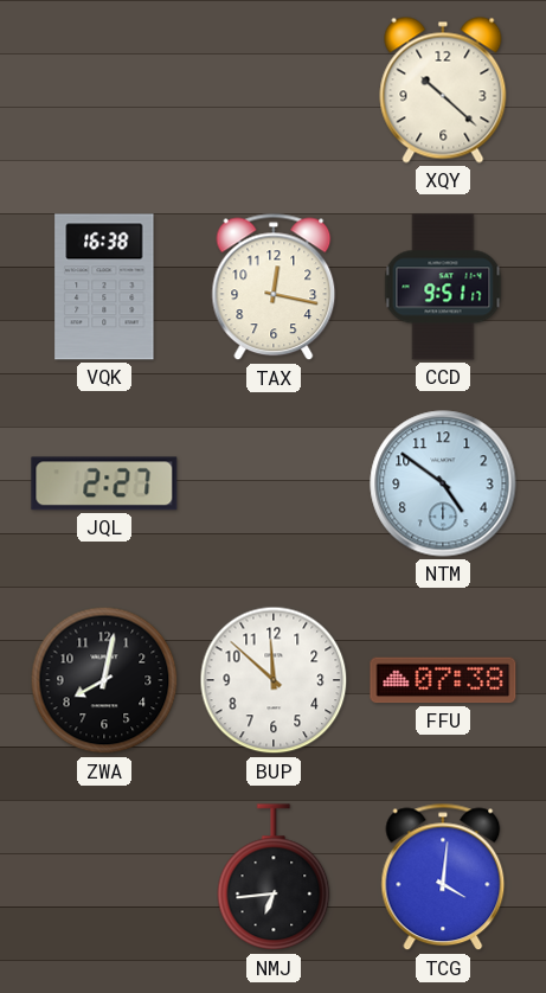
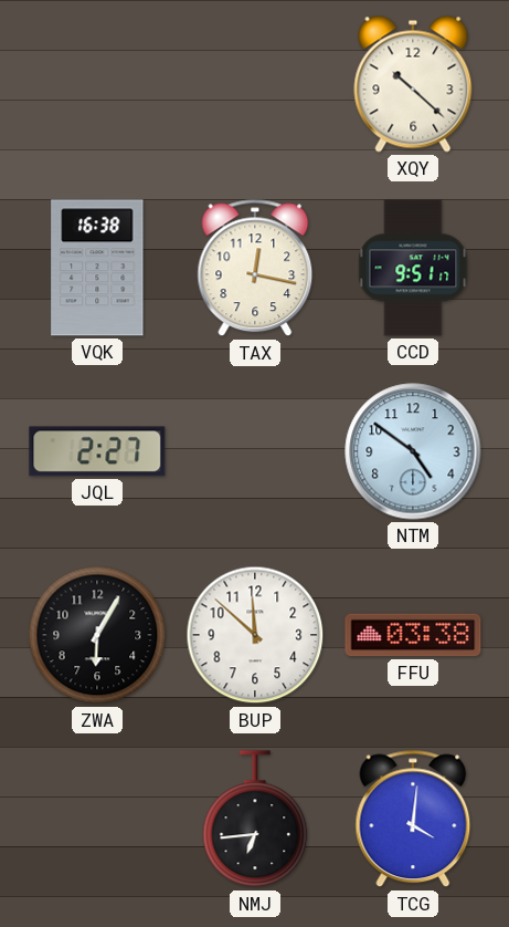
ZWA: 8:02 -> 6:05
FFU: 07:38 -> 03:38
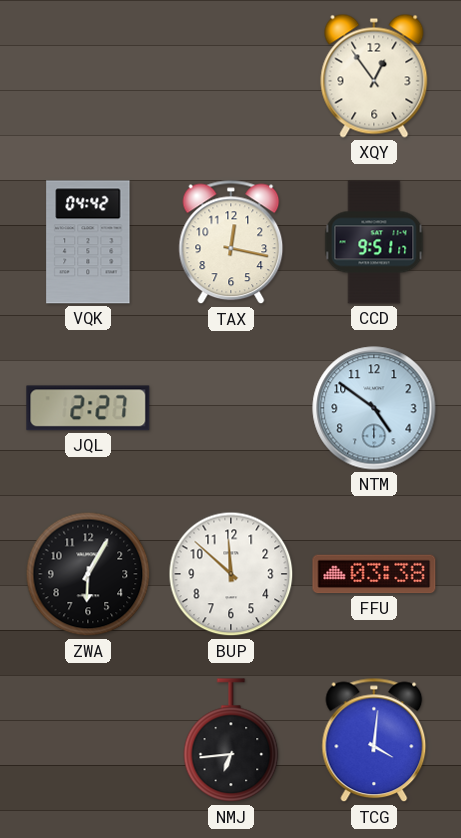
XQY: 10:22 -> 12:54
VQK: 16:38 -> 04:42
